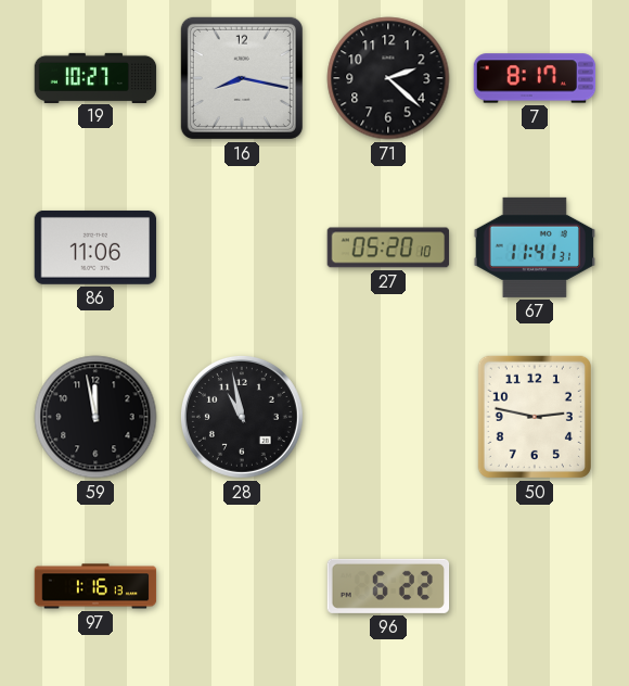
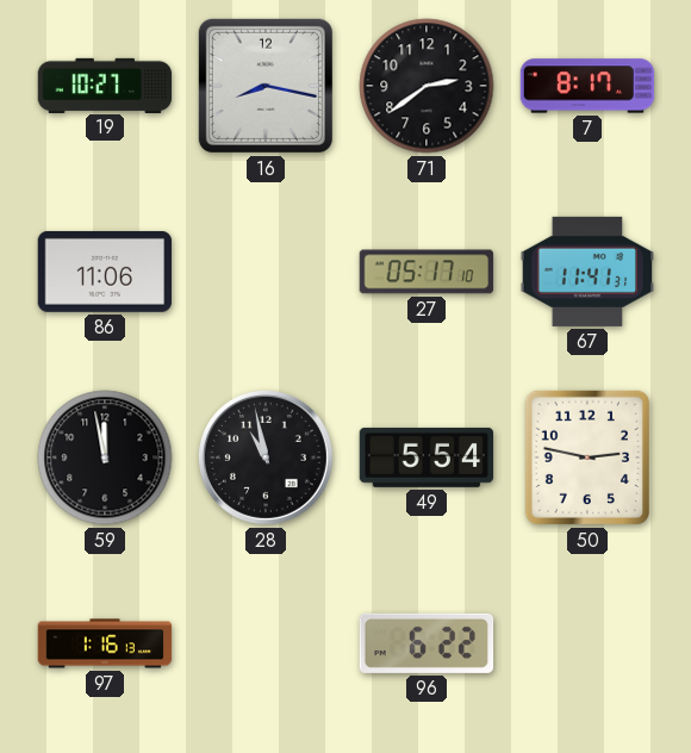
71: 2:22 -> 2:39
27: 05:20 -> 05:17
49: none -> 5:54
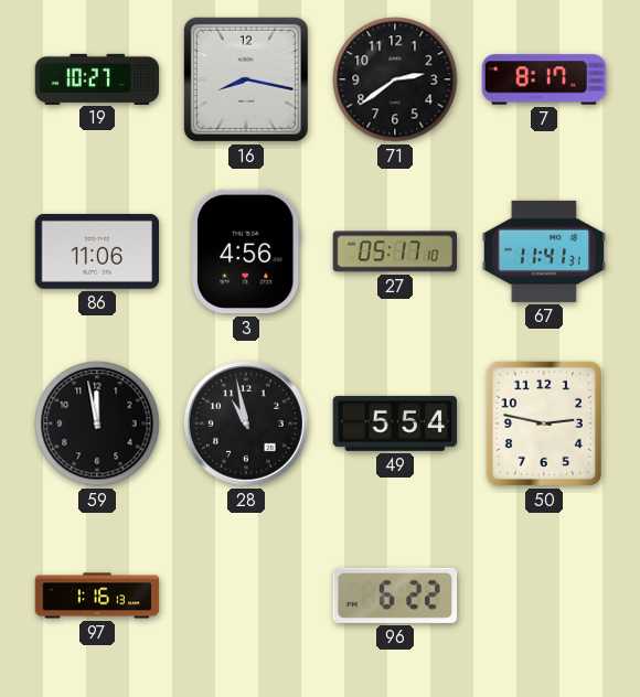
3: none -> 4:56
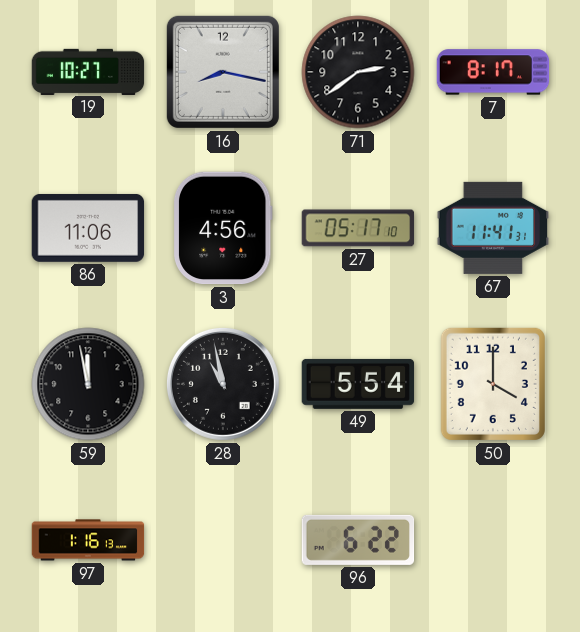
50: 2:47 -> 4:00
